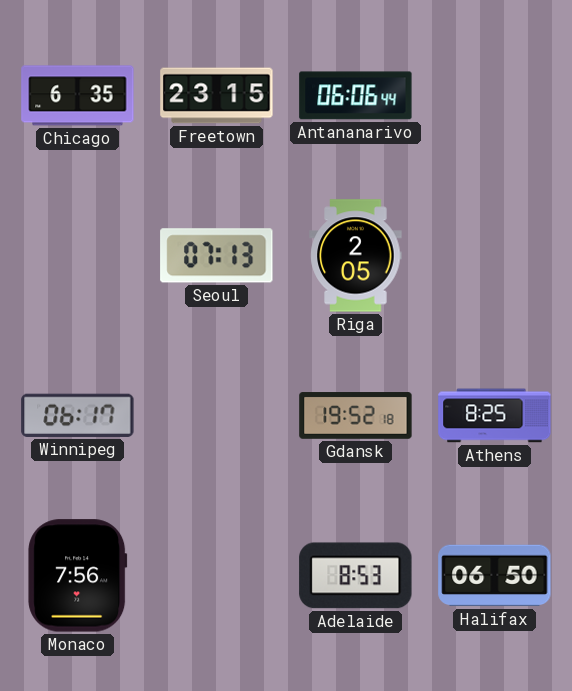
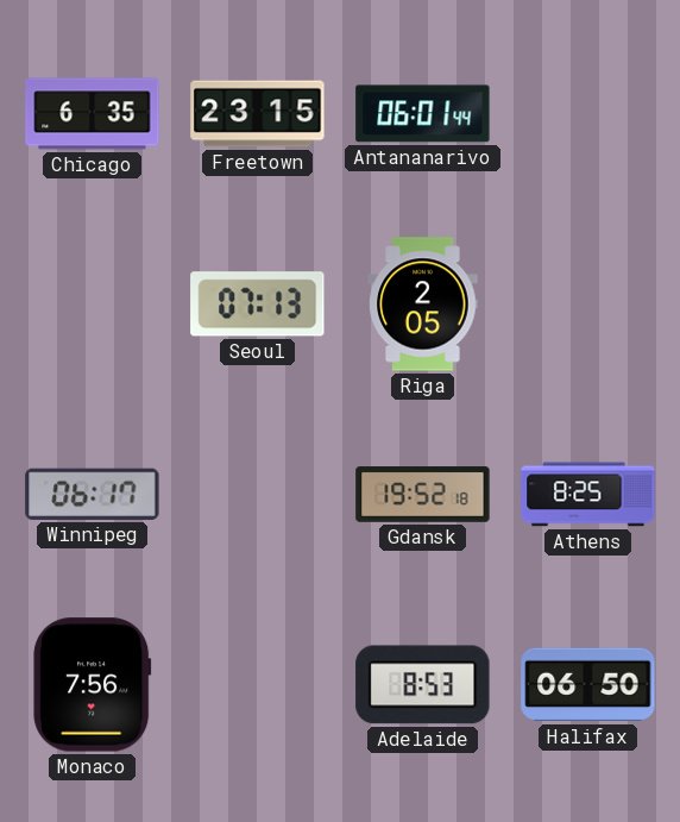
Antananarivo: 06:06 -> 06:01
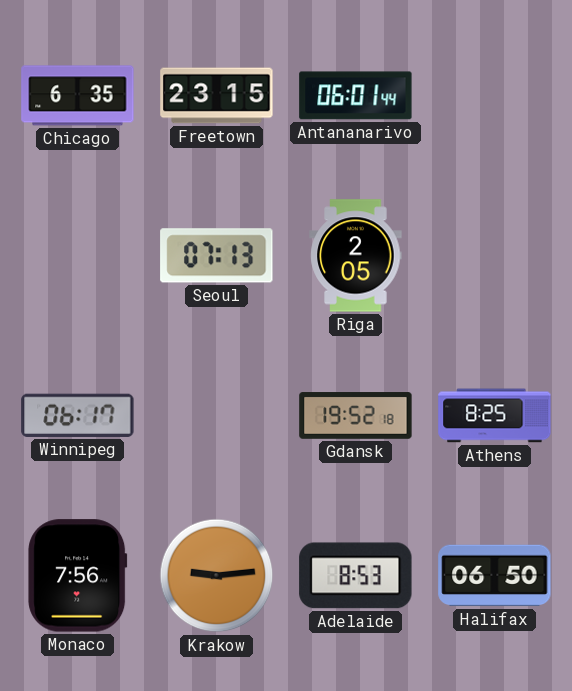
Krakow: none -> 9:14
